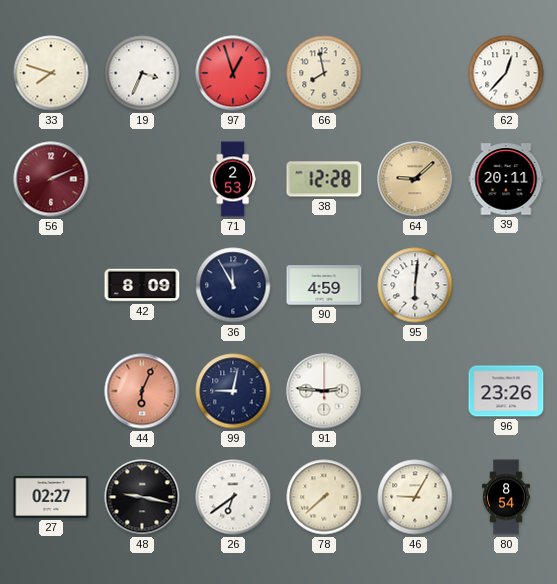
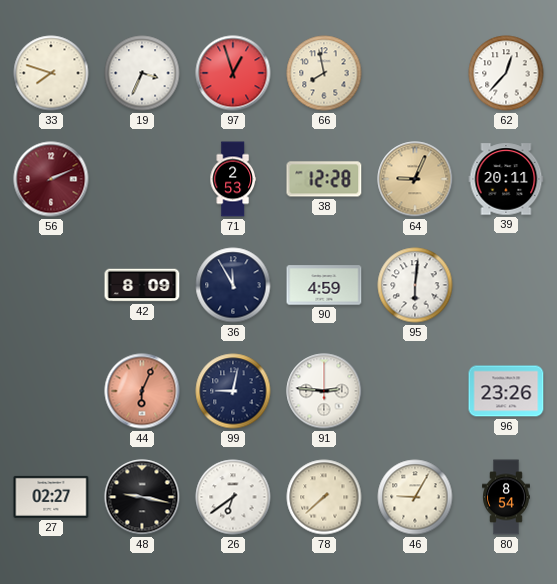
64: 9:08 -> 9:04
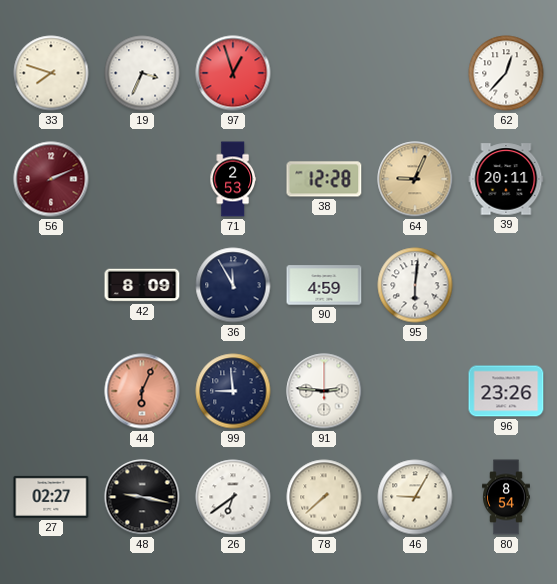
66: 7:58 -> none
99: 9:02 -> 8:59
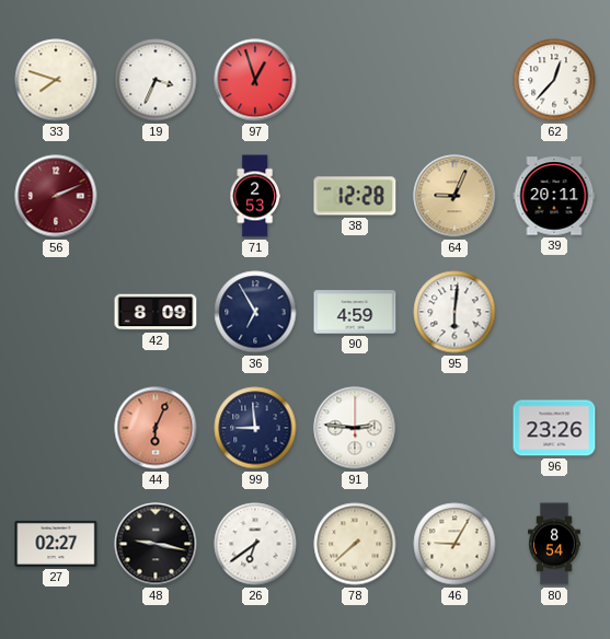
36: 11:55 -> 6:55
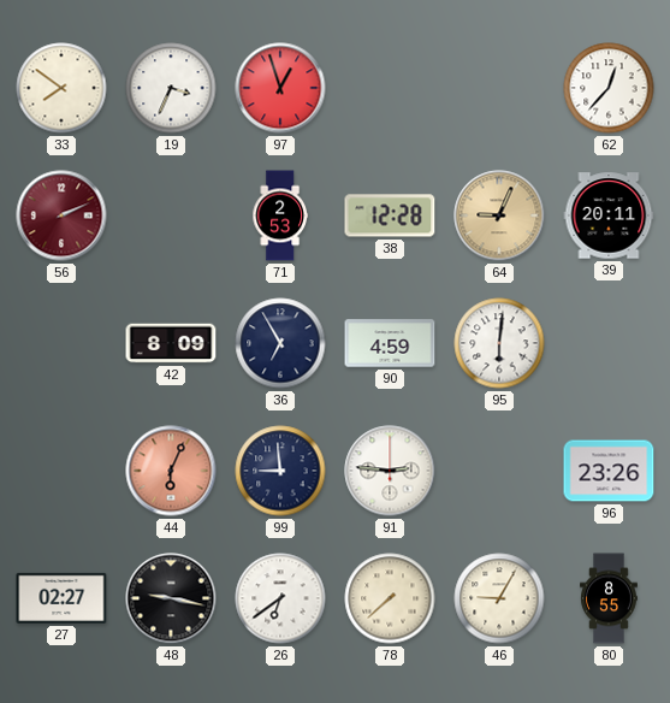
33: 7:48 -> 7:51
80: 8:54 -> 8:55
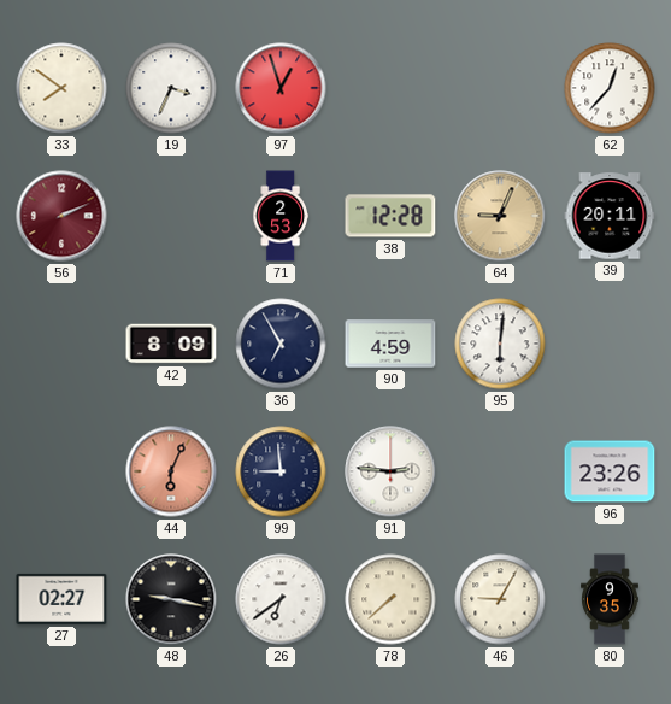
80: 8:55 -> 9:35
